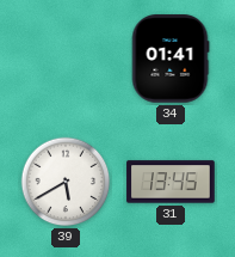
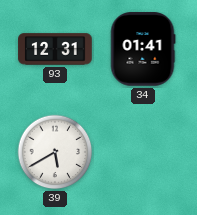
93: none -> 12:31
31: 13:45 -> none
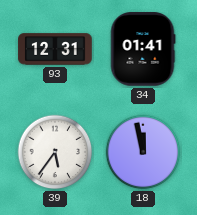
39: 5:40 -> 5:36
18: none -> 11:58
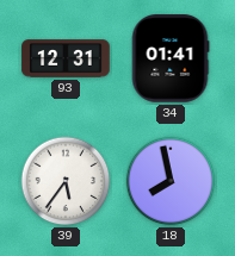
18: 11:58 -> 7:58
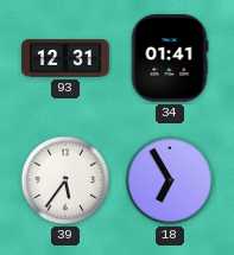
18: 7:58 -> 6:55
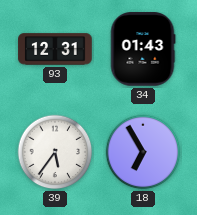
34: 01:41 -> 01:43
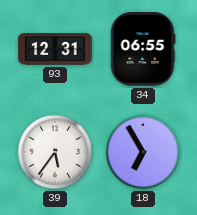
34: 01:43 -> 06:55
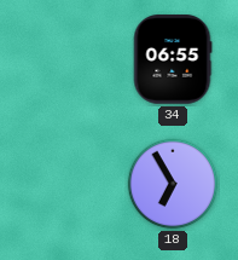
93: 12:31 -> none
39: 5:36 -> none
